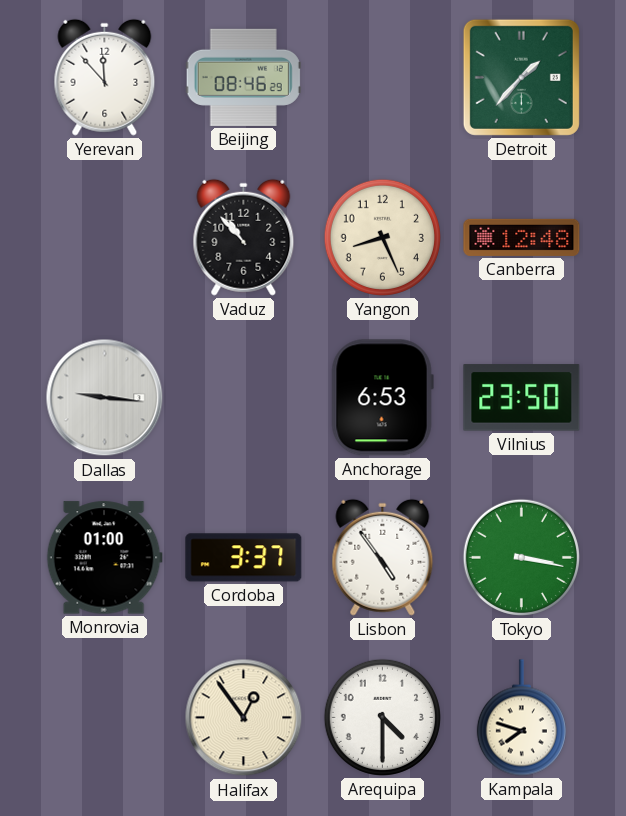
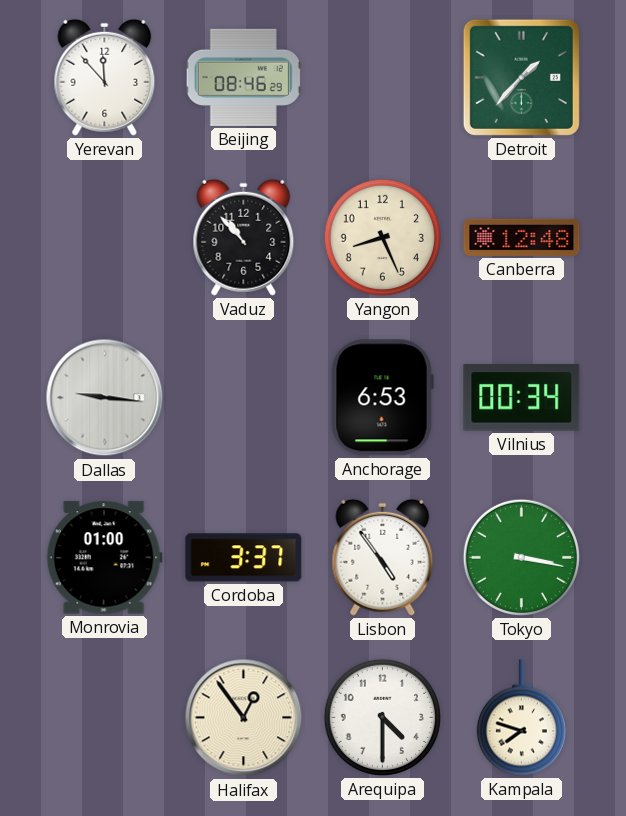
Vilnius: 23:50 -> 00:34
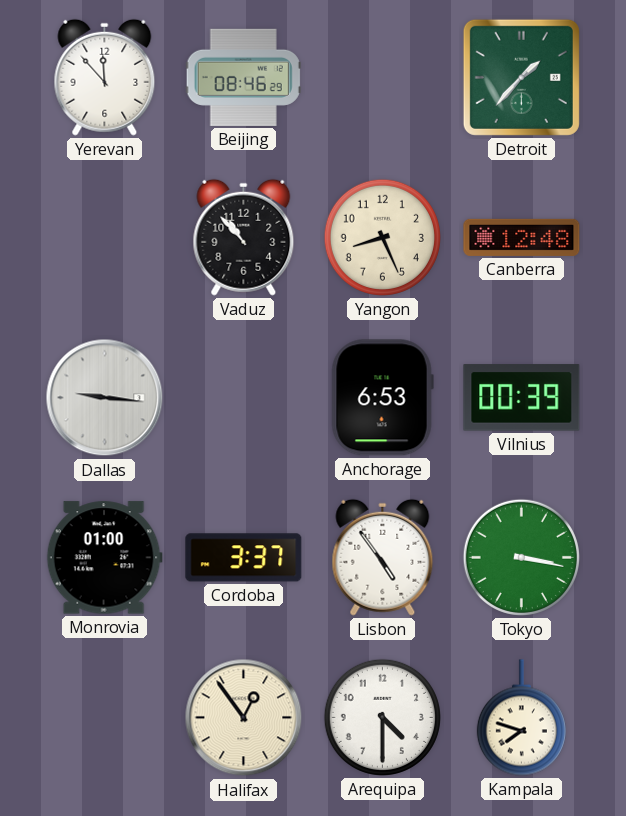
Vilnius: 00:34 -> 00:39
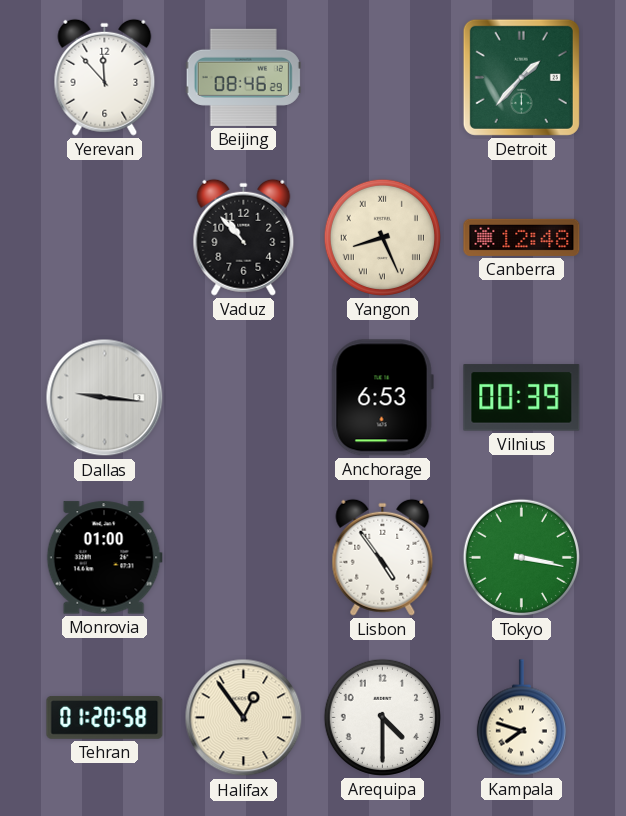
Yangon numerals: Arabic -> Roman
Cordoba: 3:37 -> none
Tehran: none -> 01:20
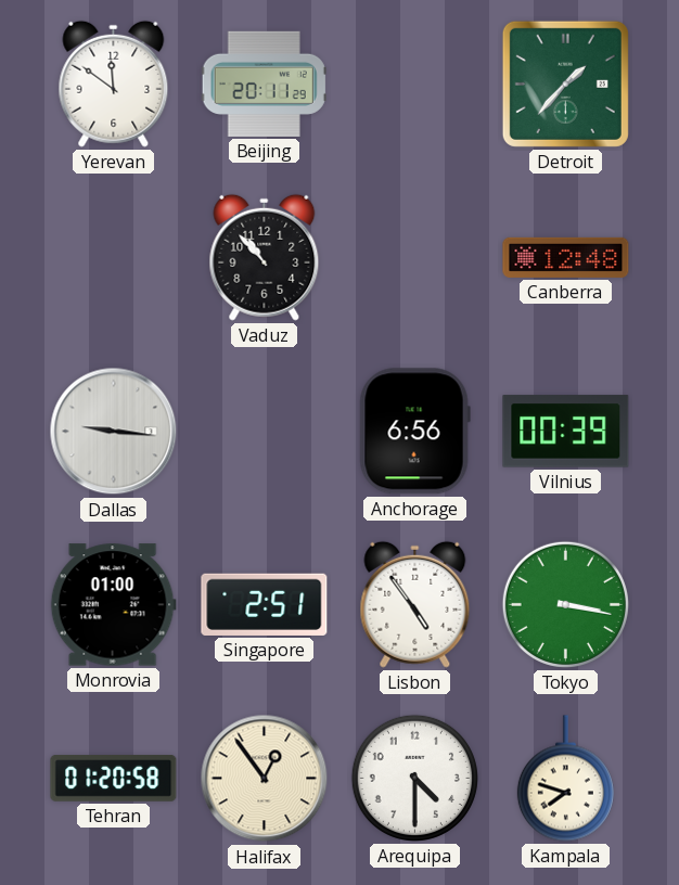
Yerevan: 11:53 -> 11:51
Beijing: 08:46 -> 20:11
Yangon: 8:26 -> none
Anchorage: 6:53 -> 6:56
Singapore: none -> 2:51
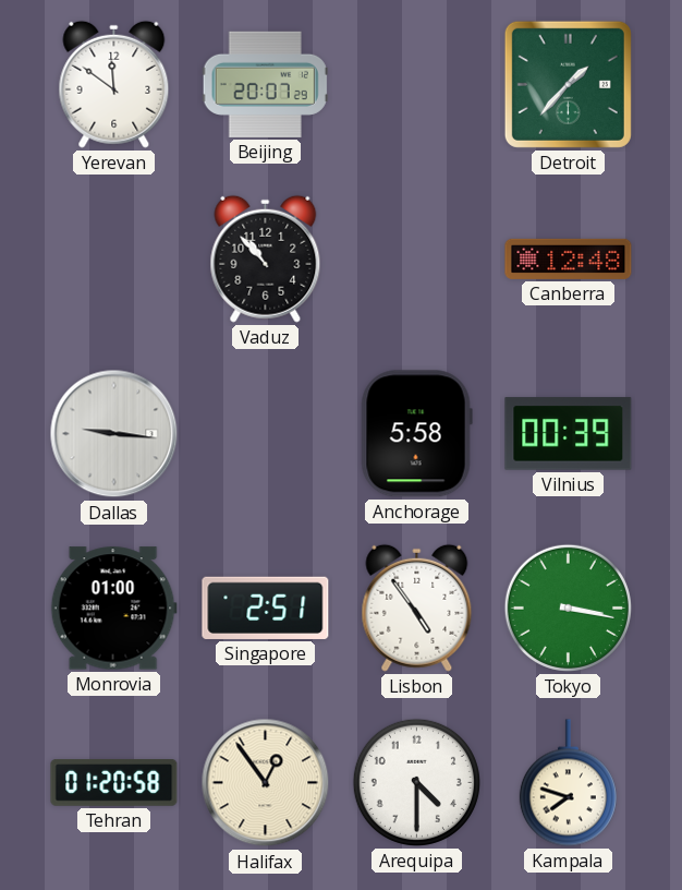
Beijing: 20:11 -> 20:07
Anchorage: 6:56 -> 5:58
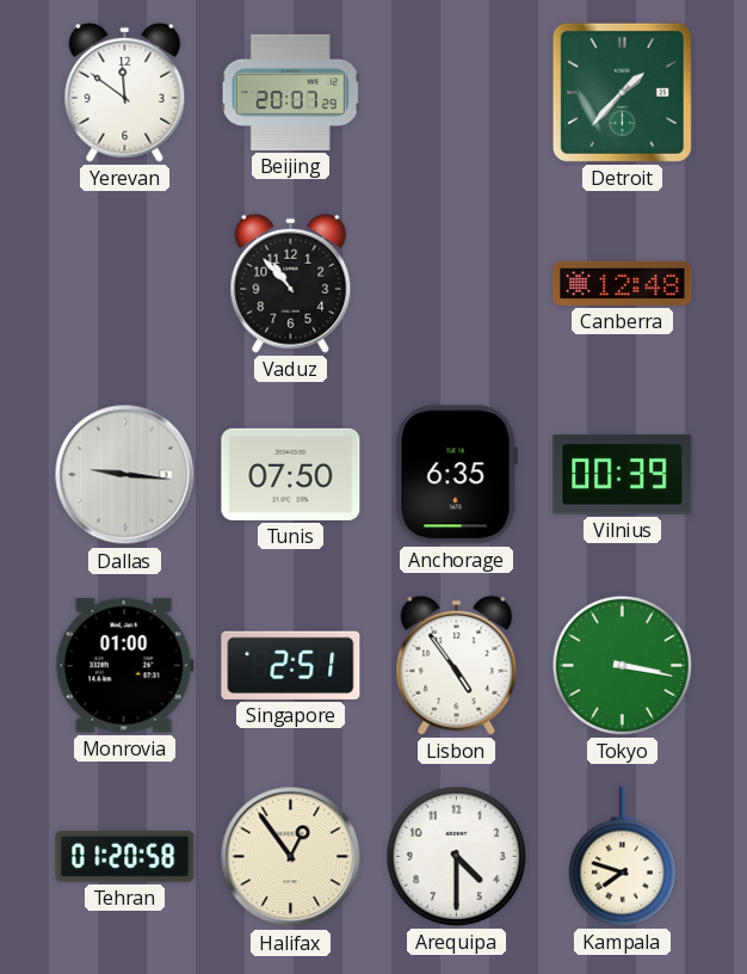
Tunis: none -> 07:50
Anchorage: 5:58 -> 6:35
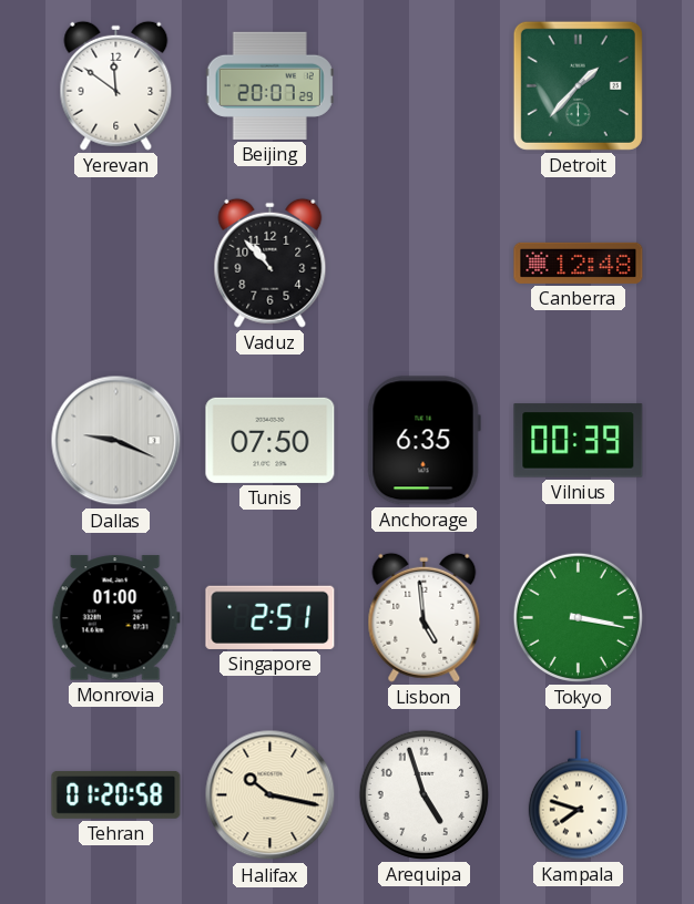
Dallas: 9:16 -> 9:19
Lisbon: 4:54 -> 4:59
Halifax: 12:54 -> 10:17
Arequipa: 4:30 -> 4:57
